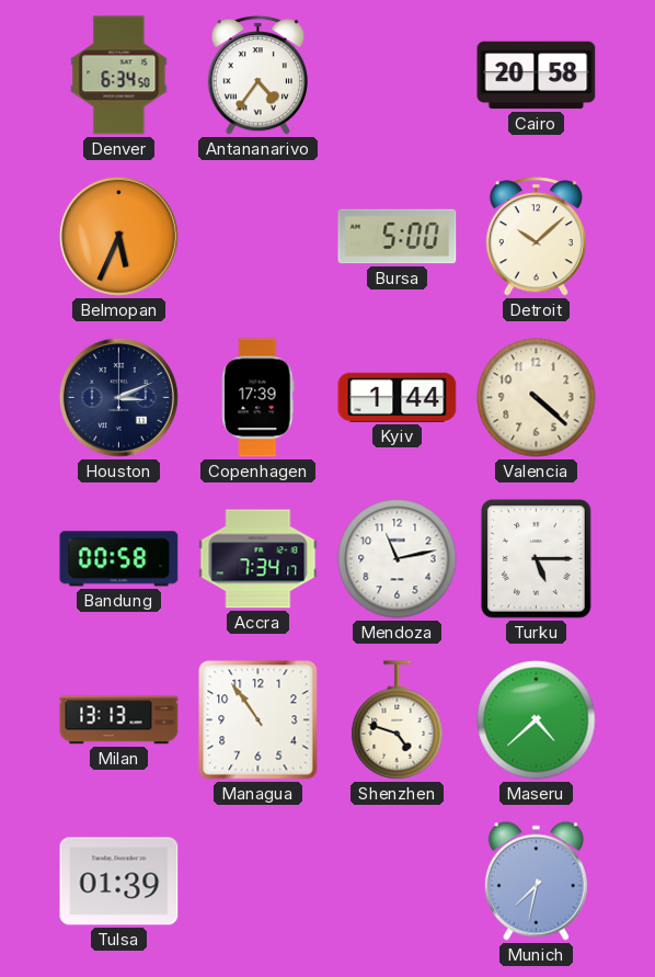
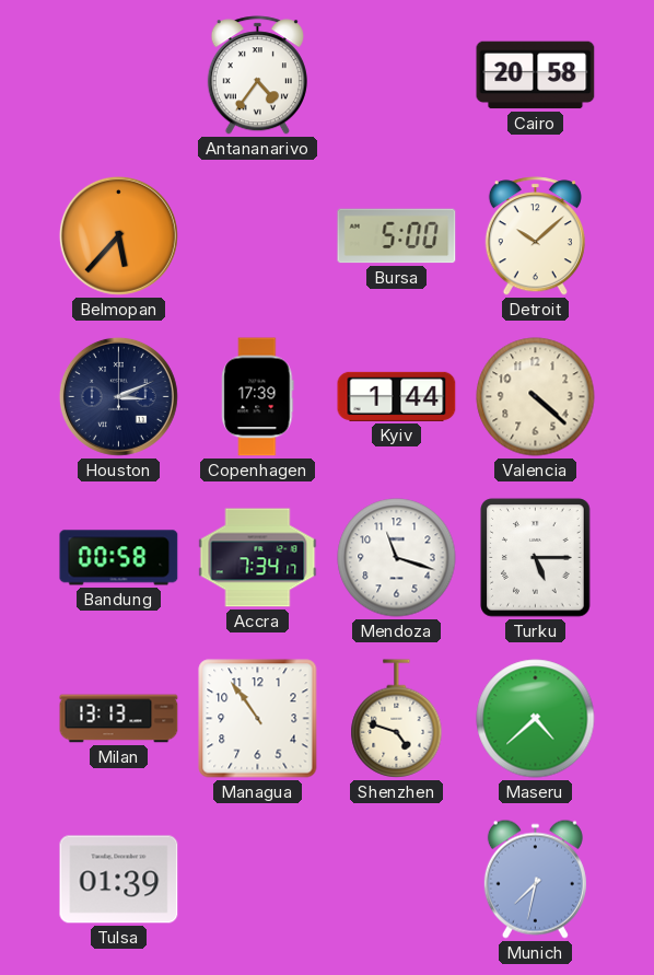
Denver: 6:34 -> none
Belmopan: 5:34 -> 5:37
Mendoza: 11:13 -> 11:18
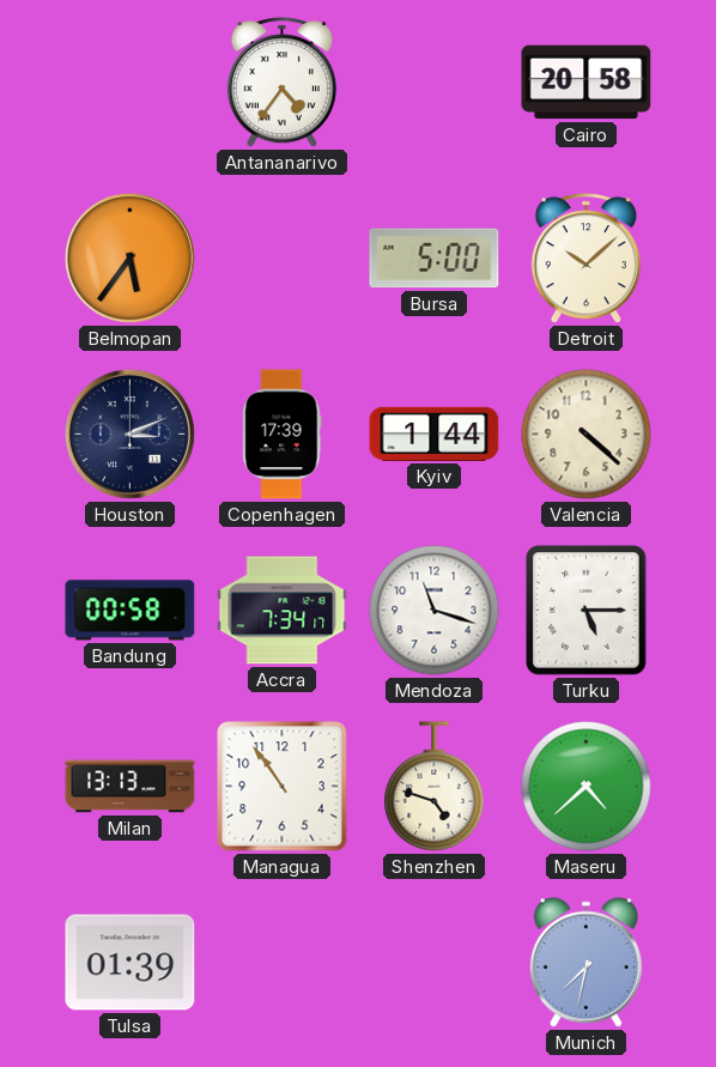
Belmopan: 5:37 -> 5:36
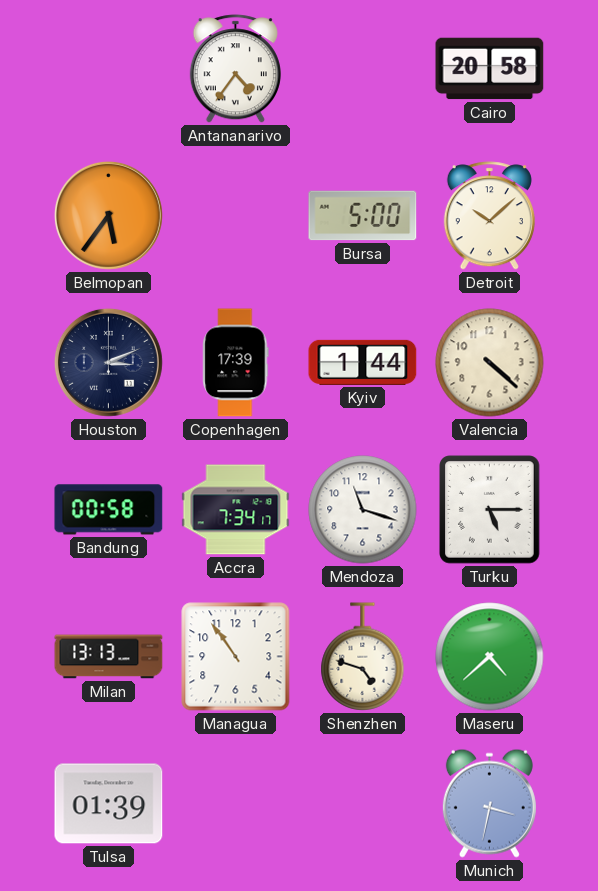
Munich: 7:32 -> 3:32
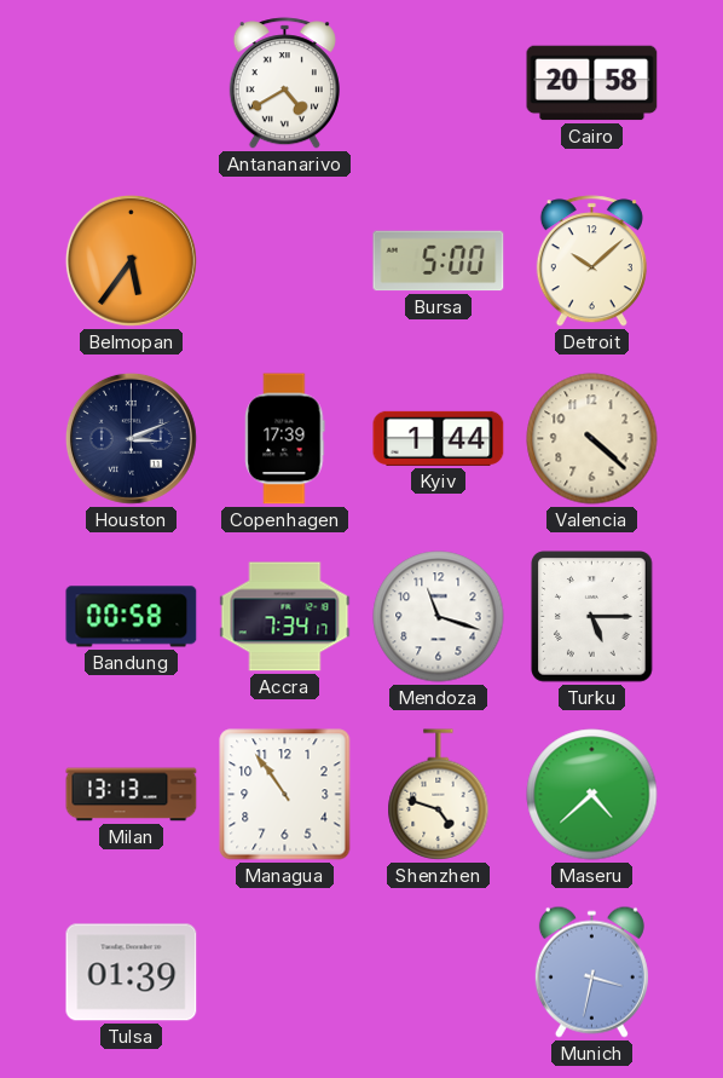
Antananarivo: 4:36 -> 4:40
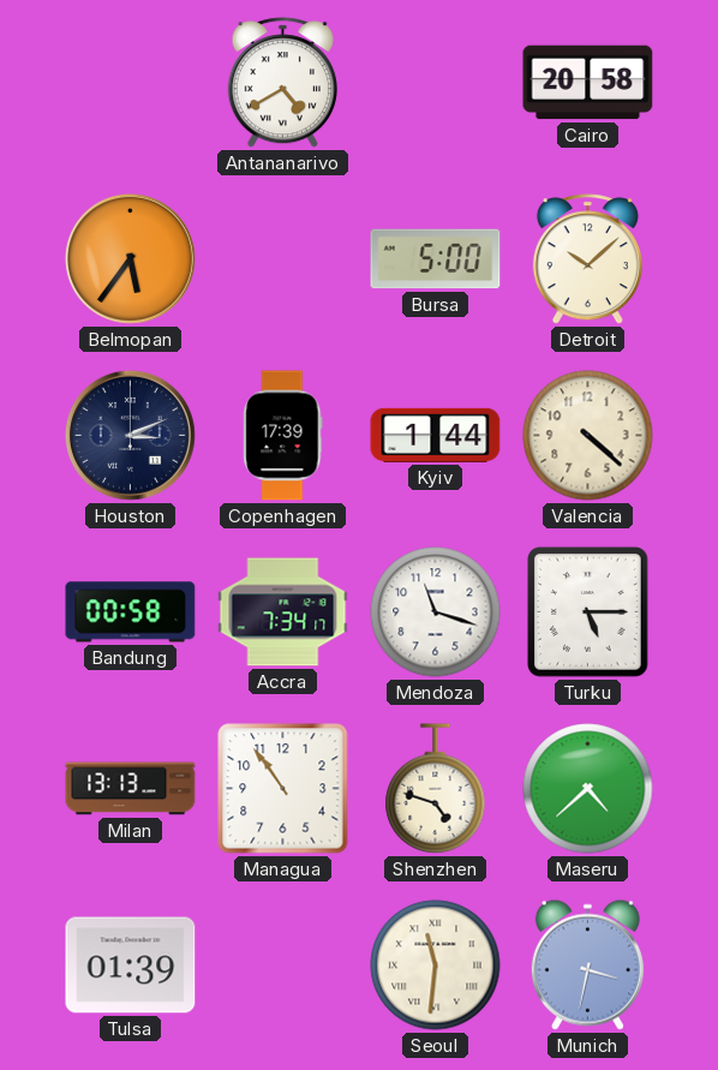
Seoul: none -> 11:31
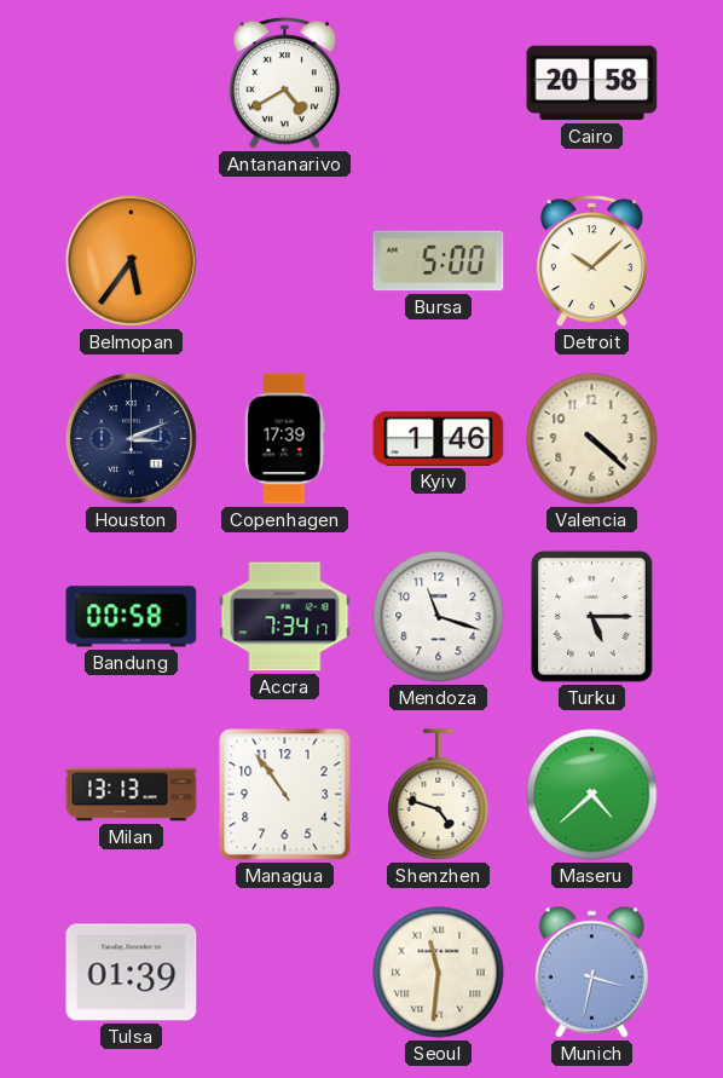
Kyiv: 1:44 -> 1:46
